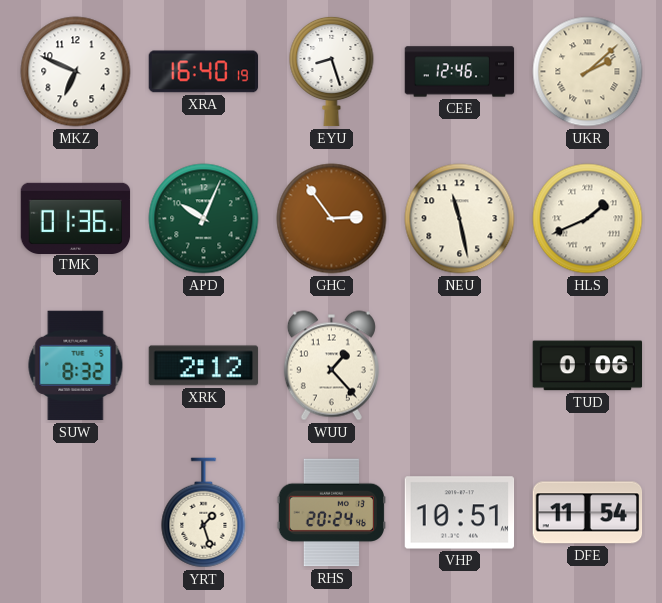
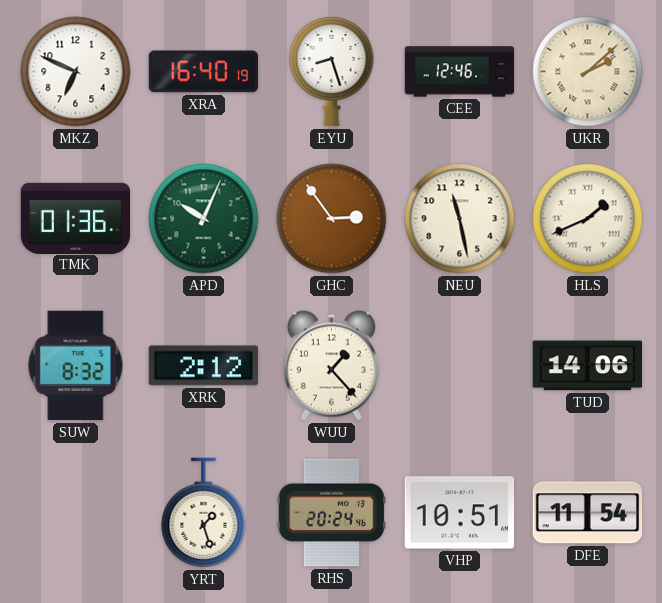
TUD: 0:06 -> 14:06
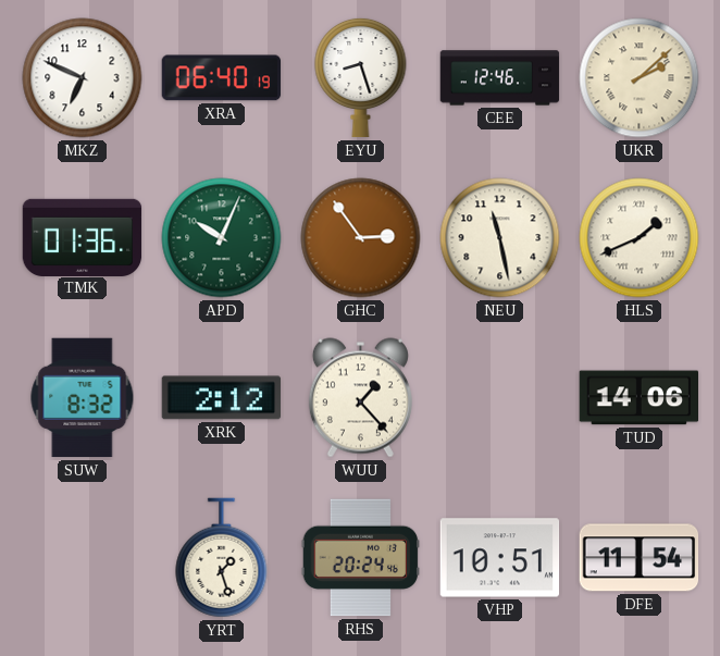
XRA: 16:40 -> 06:40
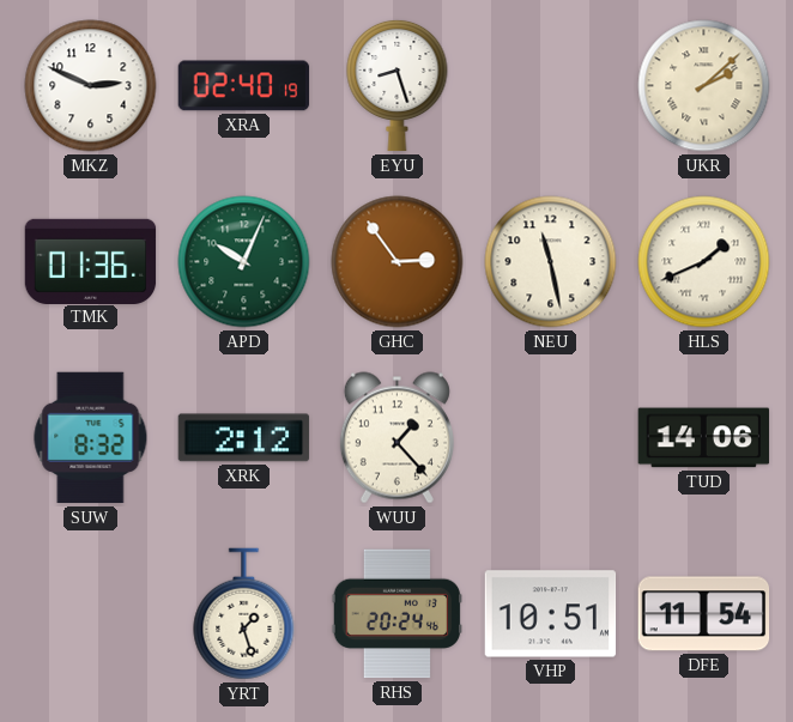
MKZ: 6:49 -> 2:49
XRA: 06:40 -> 02:40
CEE: 12:46 -> none
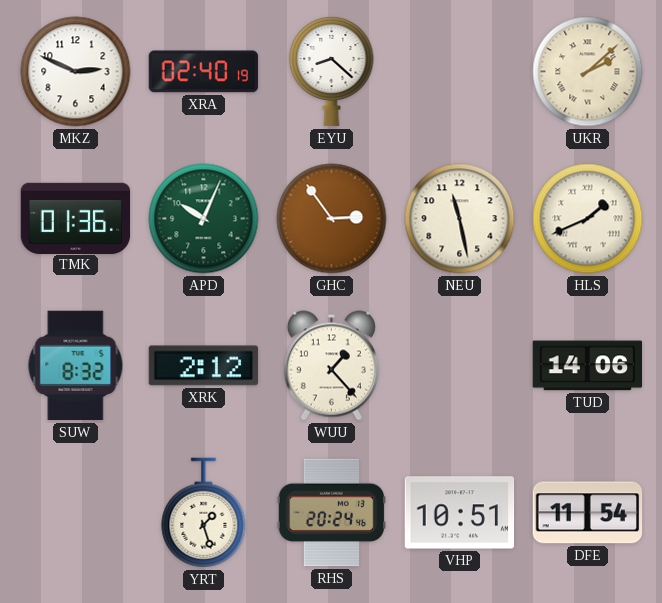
EYU: 8:27 -> 8:22
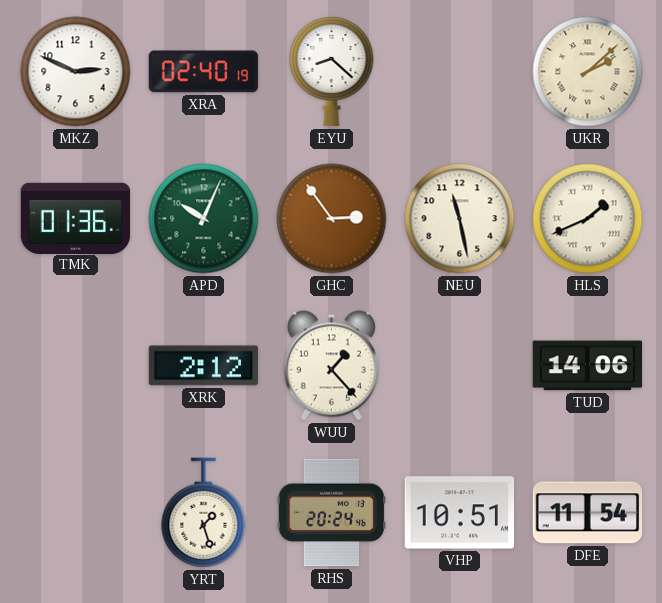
SUW: 8:32 -> none
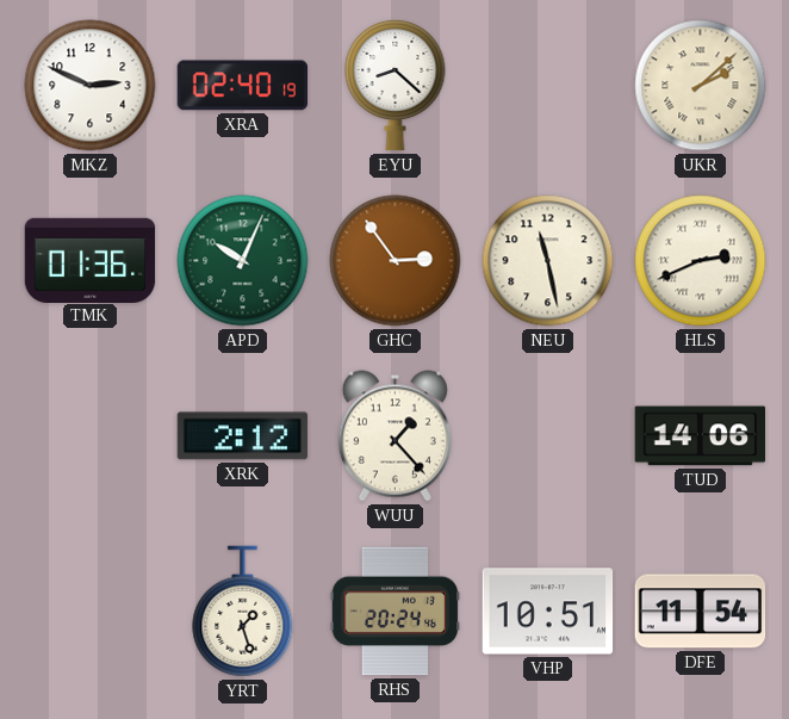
HLS: 1:41 -> 2:41
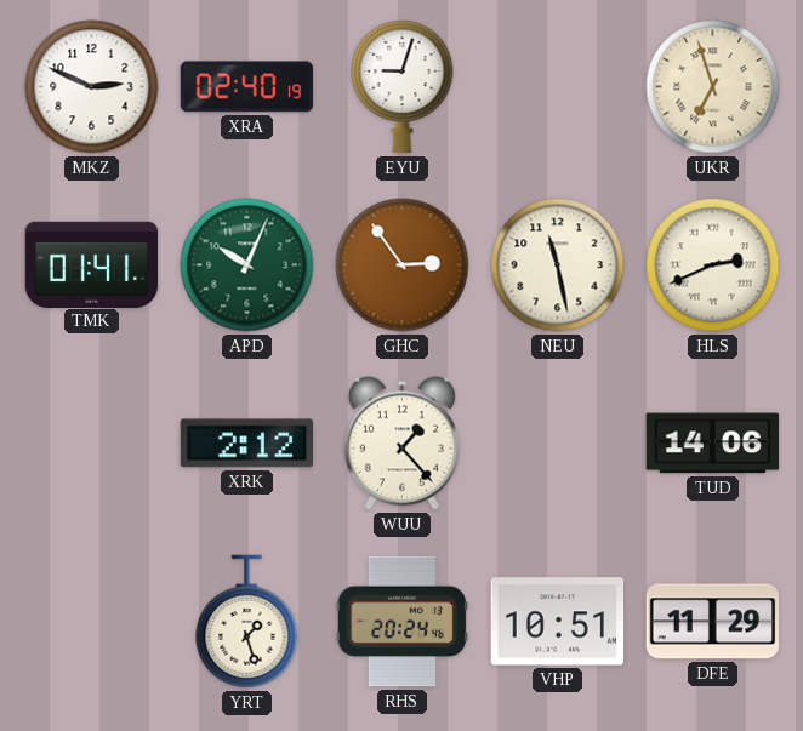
EYU: 8:22 -> 9:03
UKR: 2:08 -> 6:57
TMK: 01:36 -> 01:41
DFE: 11:54 -> 11:29
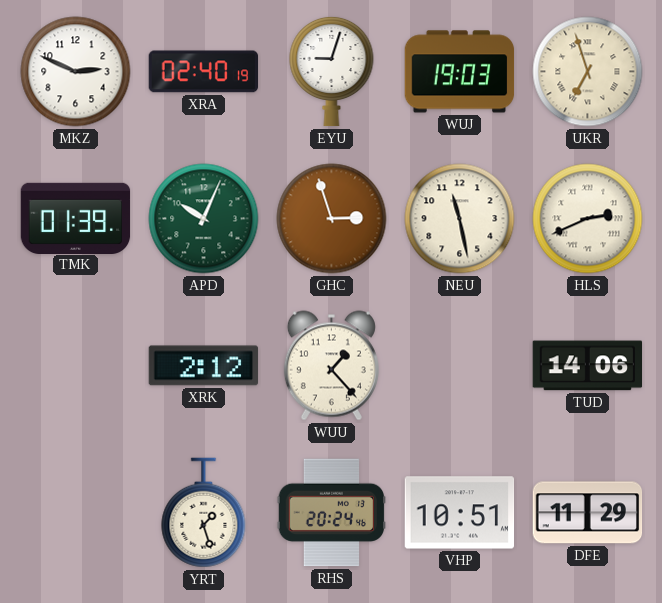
WUJ: none -> 19:03
TMK: 01:41 -> 01:39
GHC: 2:54 -> 2:57
